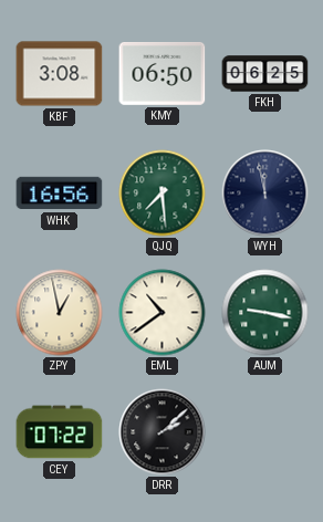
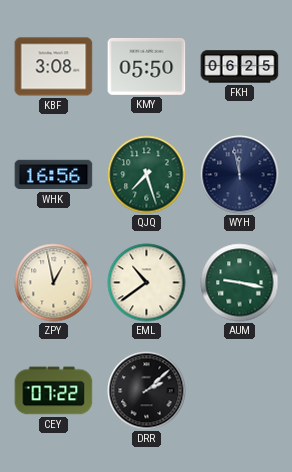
KMY: 06:50 -> 05:50
QJQ: 7:29 -> 7:27
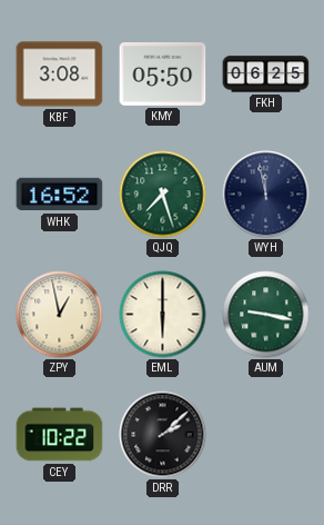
WHK: 16:56 -> 16:52
EML: 10:39 -> 6:00
CEY: 07:22 -> 10:22
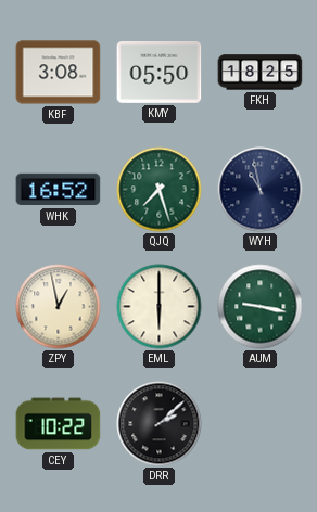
FKH: 06:25 -> 18:25
WYH: 11:58 -> 10:58
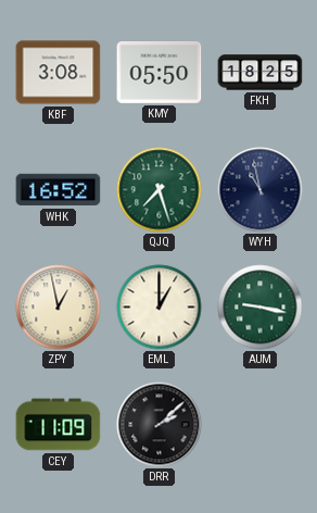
EML: 6:00 -> 1:00
CEY: 10:22 -> 11:09
